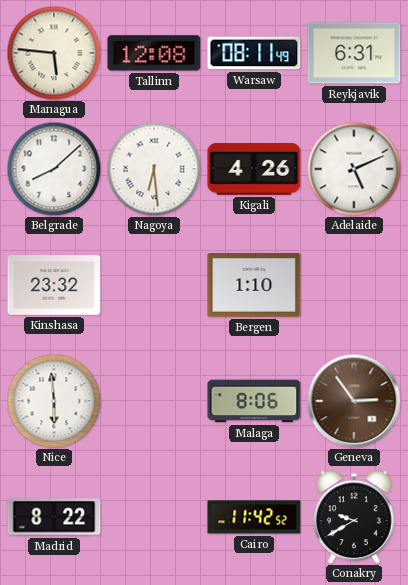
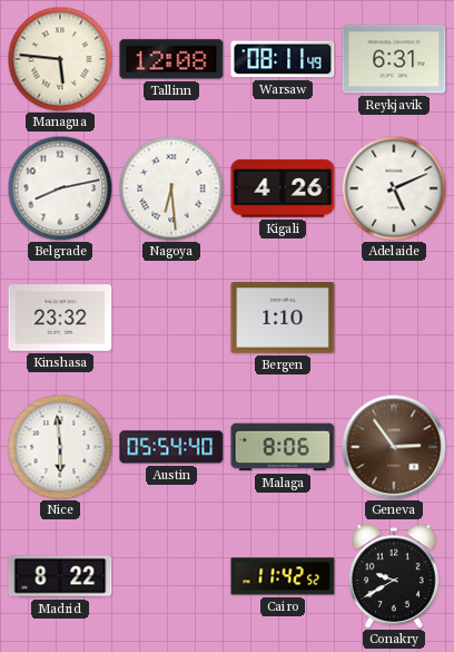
Belgrade: 8:08 -> 8:13
Austin: none -> 05:54
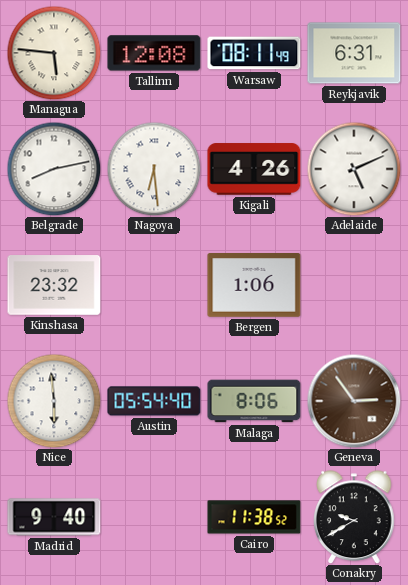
Bergen: 1:10 -> 1:06
Madrid: 8:22 -> 9:40
Cairo: 11:42 -> 11:38
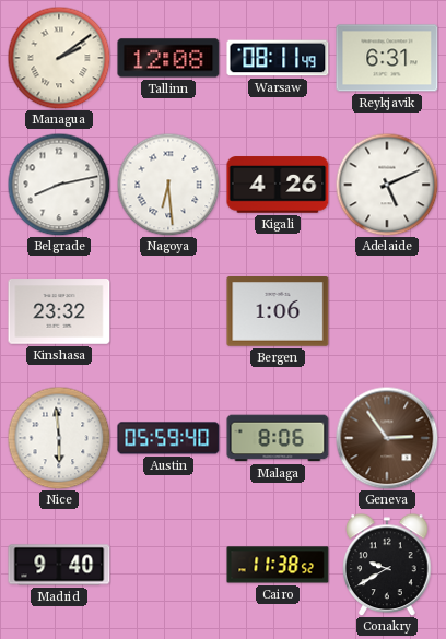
Managua: 5:46 -> 2:09
Austin: 05:54 -> 05:59
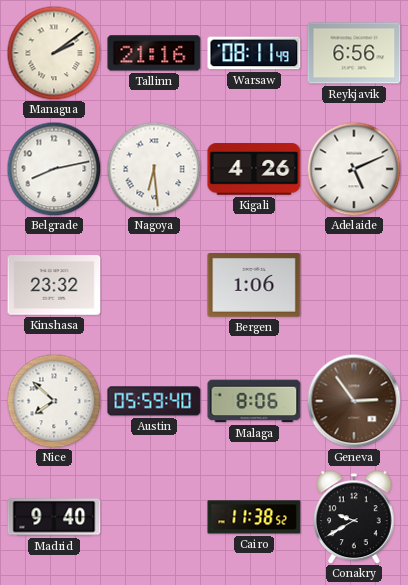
Tallinn: 12:08 -> 21:16
Reykjavik: 6:31 -> 6:56
Nice: 5:59 -> 7:52
